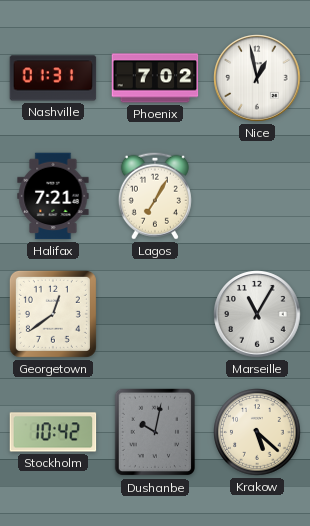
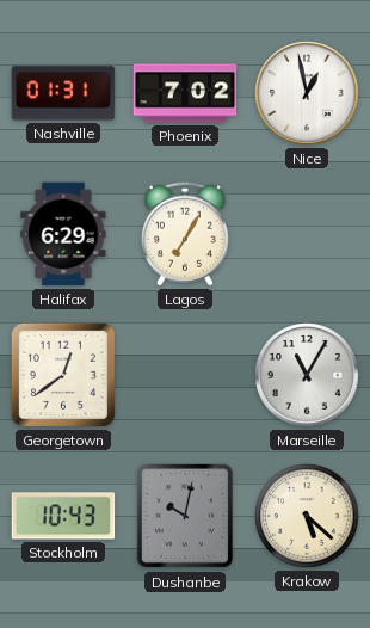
Halifax: 7:21 -> 6:29
Stockholm: 10:42 -> 10:43
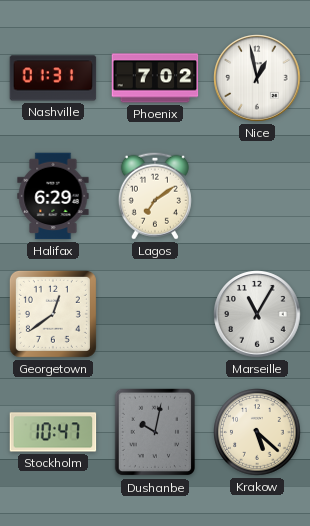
Lagos: 7:05 -> 7:09
Stockholm: 10:43 -> 10:47
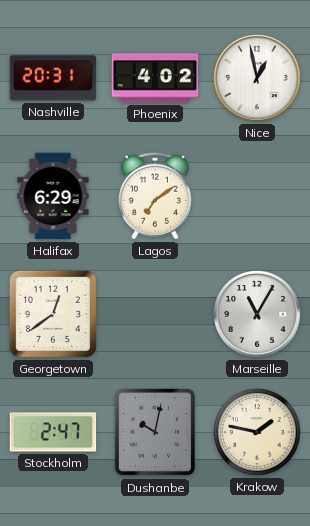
Nashville: 01:31 -> 20:31
Phoenix: 7:02 -> 4:02
Stockholm: 10:47 -> 2:47
Krakow: 5:22 -> 1:47
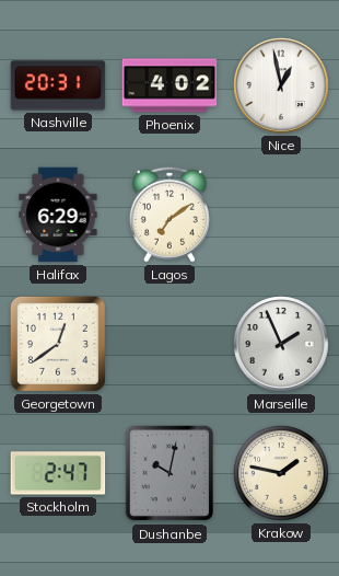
Marseille: 11:05 -> 1:56
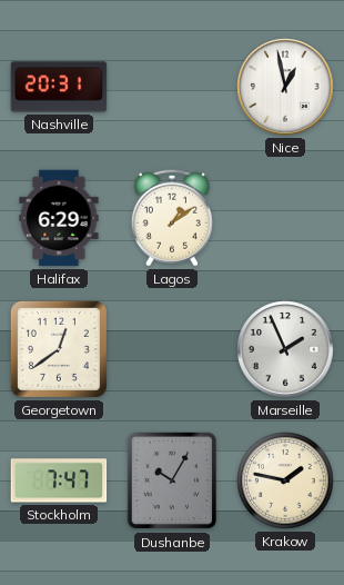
Phoenix: 4:02 -> none
Lagos: 7:09 -> 1:09
Stockholm: 2:47 -> 7:47
Dushanbe: 10:02 -> 10:05
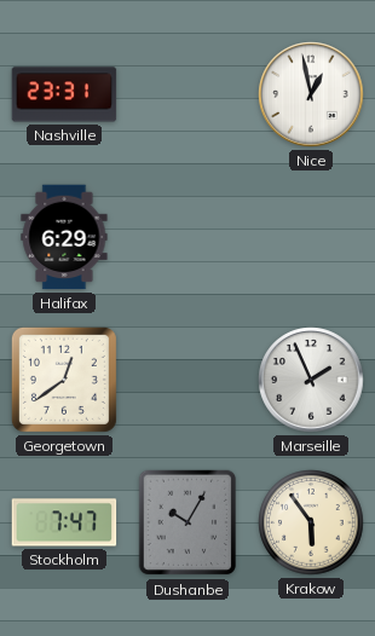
Nashville: 20:31 -> 23:31
Lagos: 1:09 -> none
Krakow: 1:47 -> 5:54
